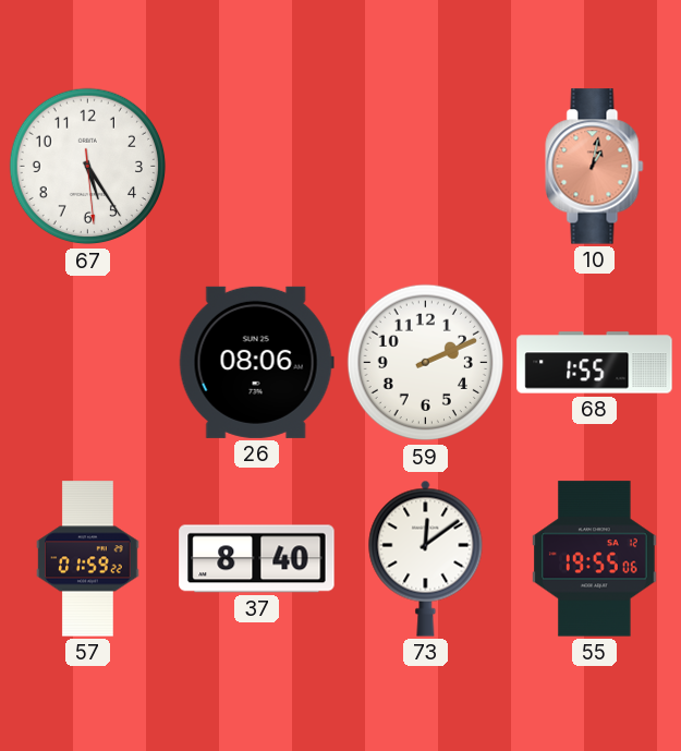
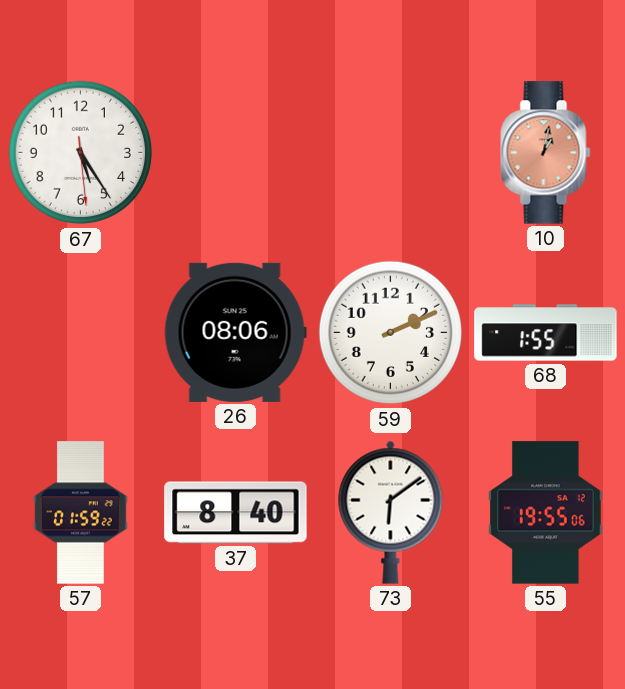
73: 12:09 -> 6:09
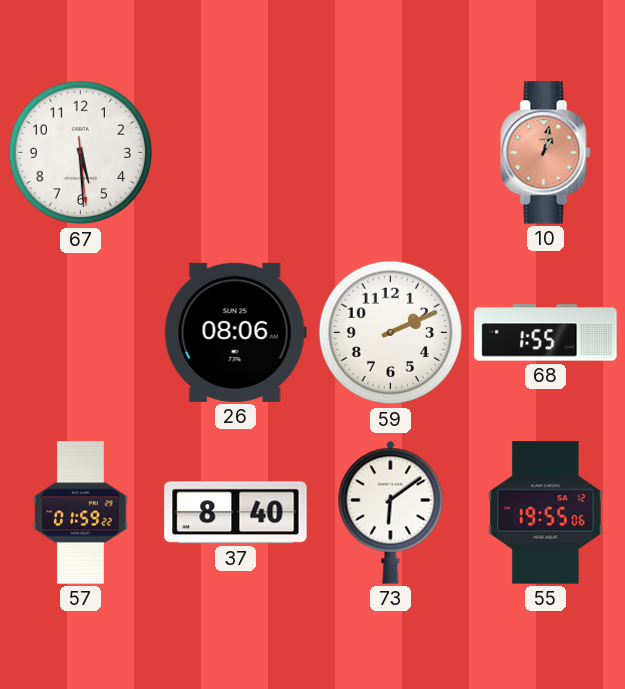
67: 5:24 -> 5:29
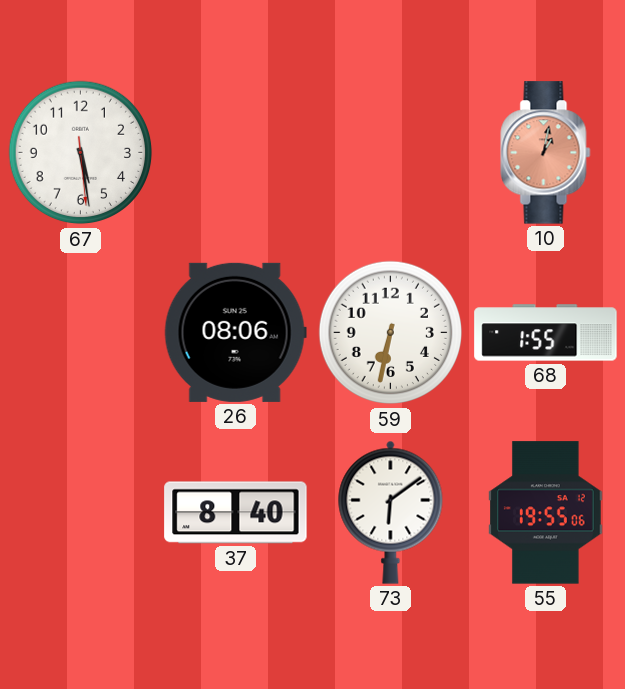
67: 5:29 -> 5:28
59: 2:11 -> 6:32
57: 01:59 -> none
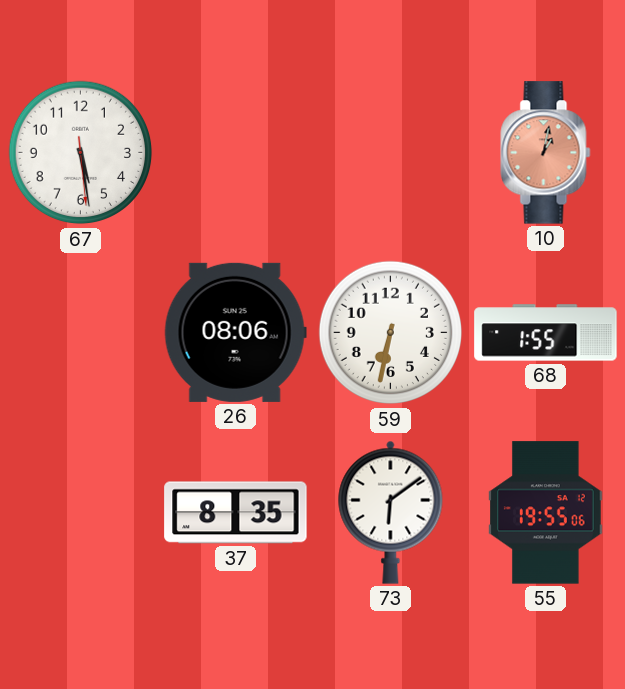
37: 8:40 -> 8:35
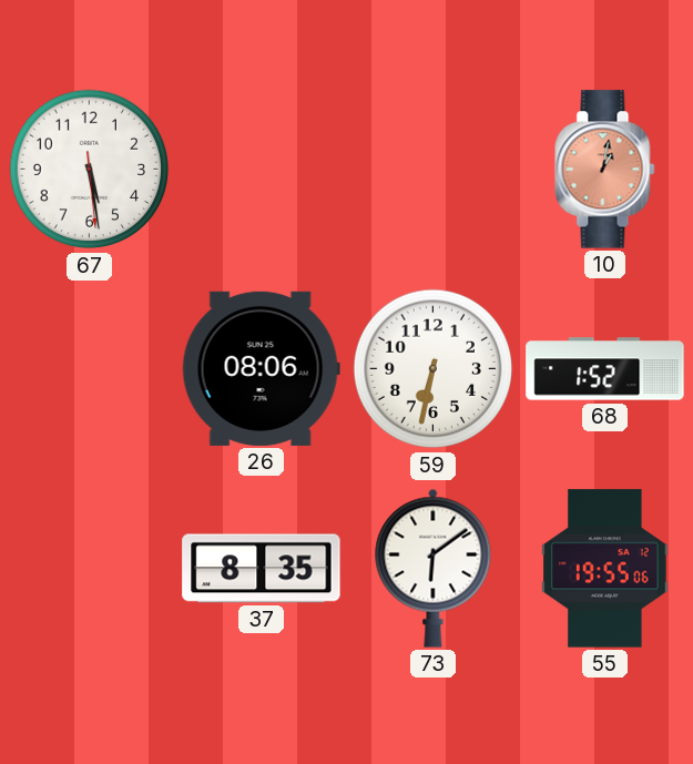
68: 1:55 -> 1:52
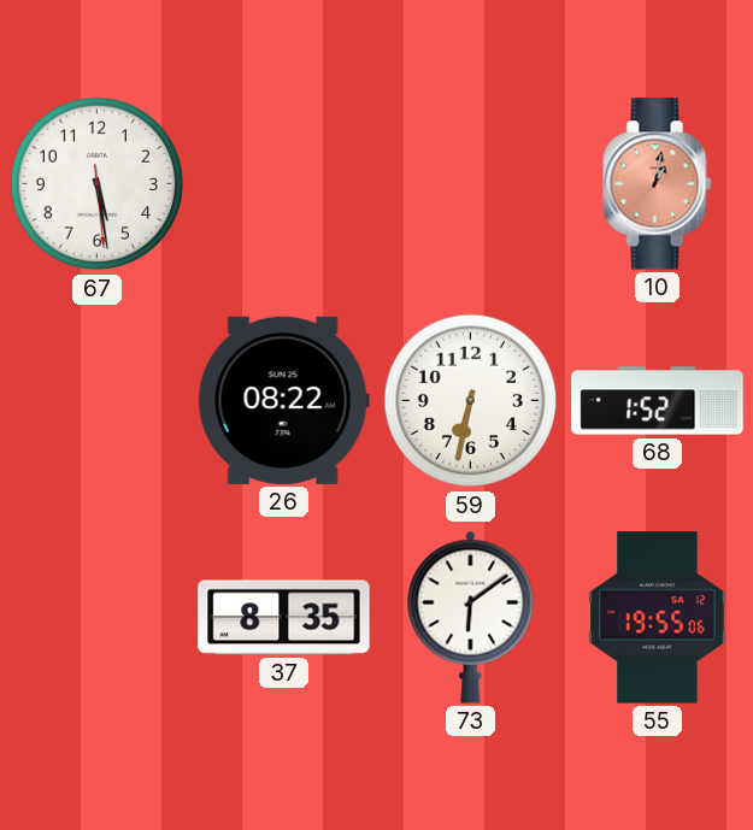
26: 08:06 -> 08:22
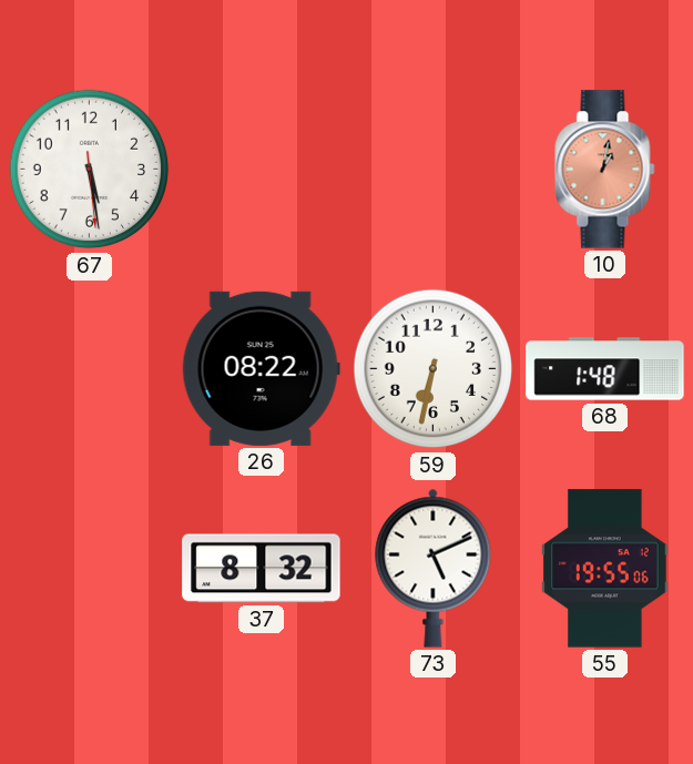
68: 1:52 -> 1:48
37: 8:35 -> 8:32
73: 6:09 -> 5:11
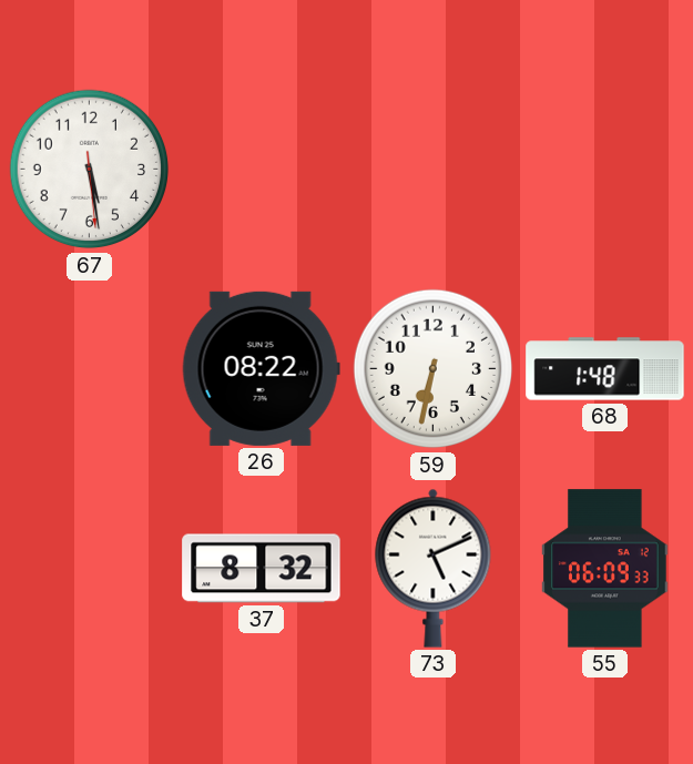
10: 1:02 -> none
55: 19:55 -> 06:09
